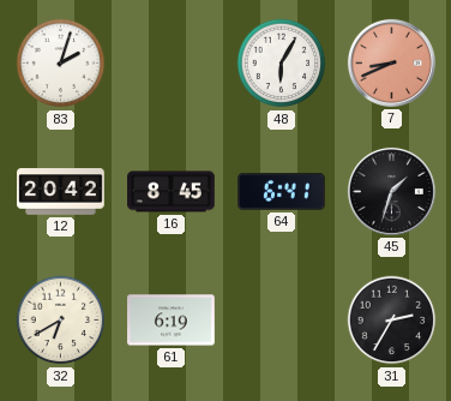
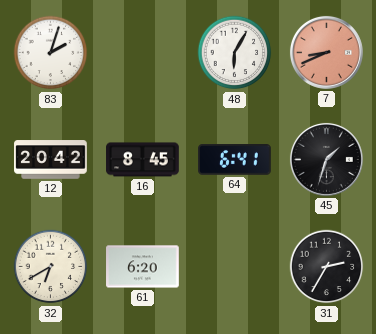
61: 6:19 -> 6:20
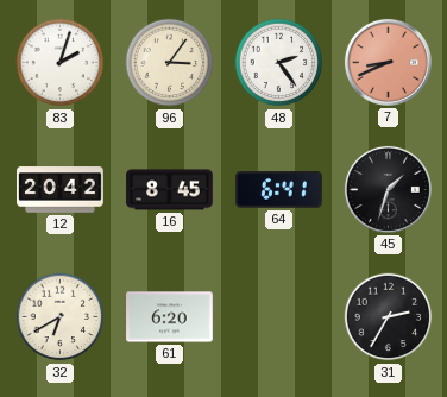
96: none -> 3:06
48: 6:05 -> 2:24
